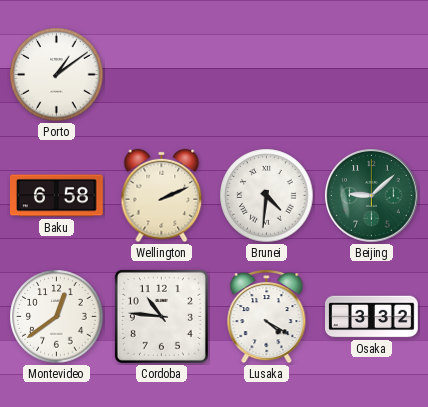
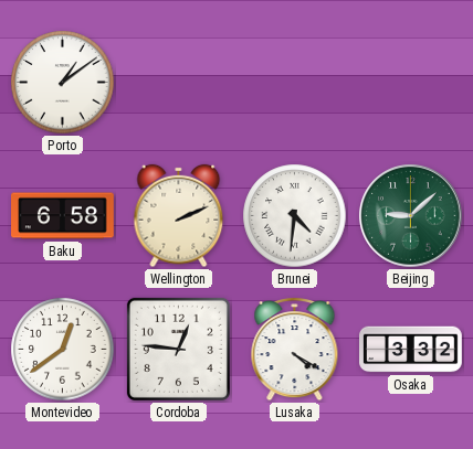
Cordoba: 10:46 -> 12:46
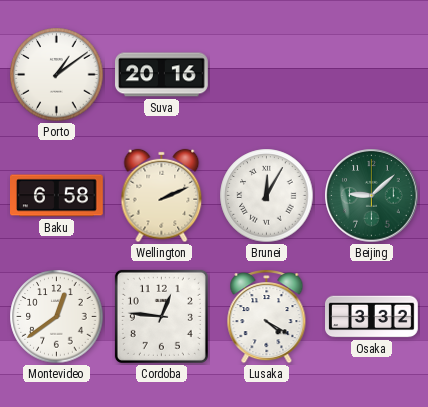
Suva: none -> 20:16
Brunei: 4:31 -> 12:05
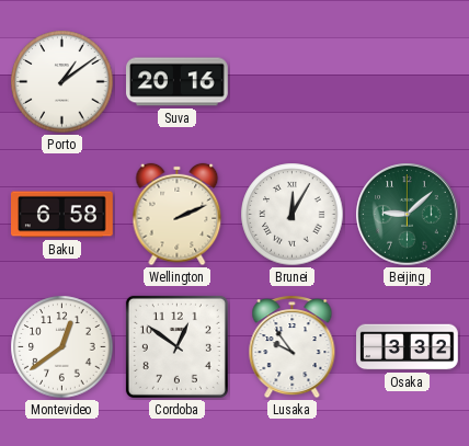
Cordoba: 12:46 -> 12:51
Lusaka: 4:20 -> 9:54
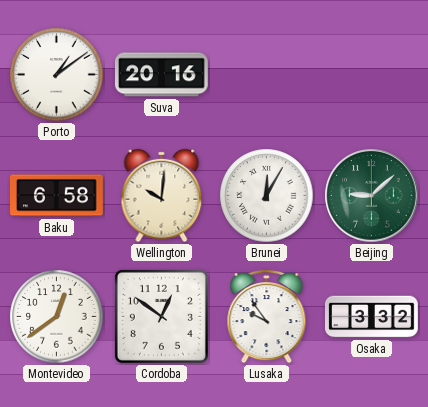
Wellington: 2:11 -> 10:01
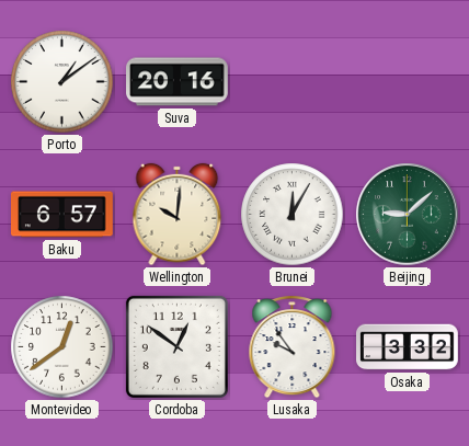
Baku: 6:58 -> 6:57
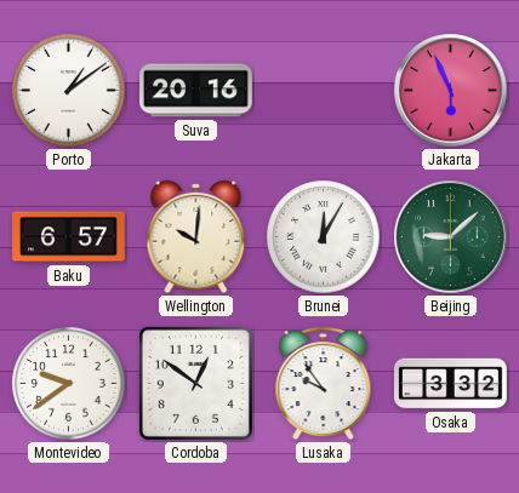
Jakarta: none -> 5:56
Montevideo: 12:39 -> 9:39
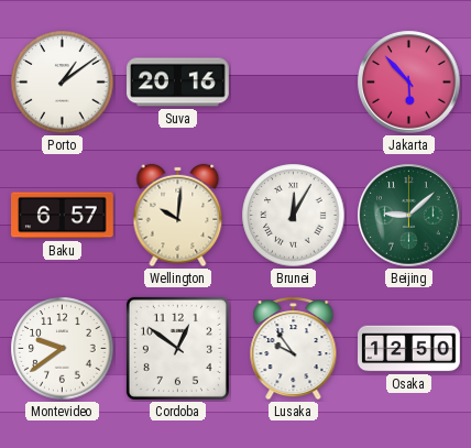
Jakarta: 5:56 -> 5:53
Osaka: 3:32 -> 12:50
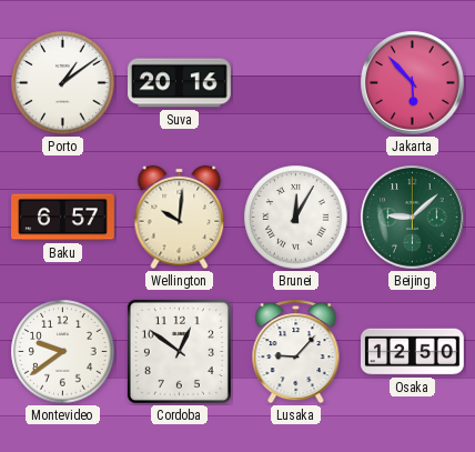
Lusaka: 9:54 -> 9:07
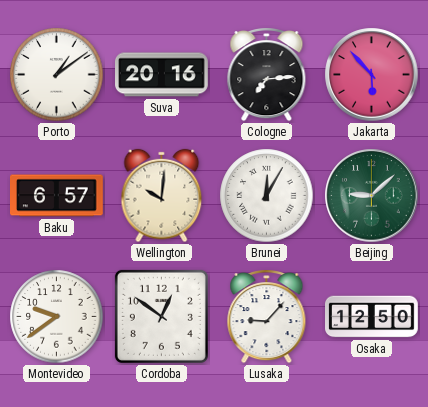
Cologne: none -> 7:14
